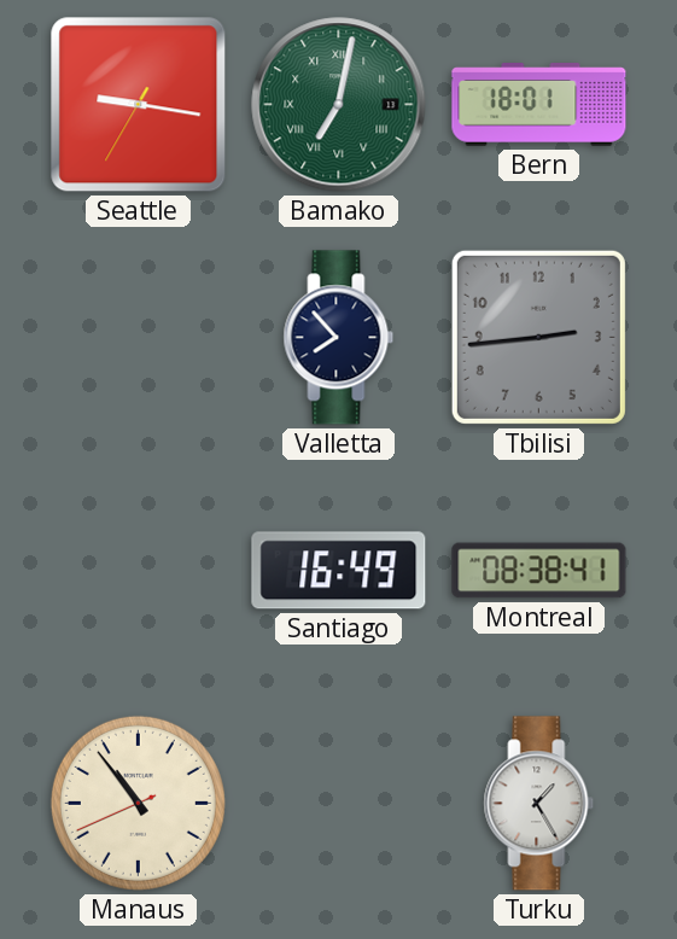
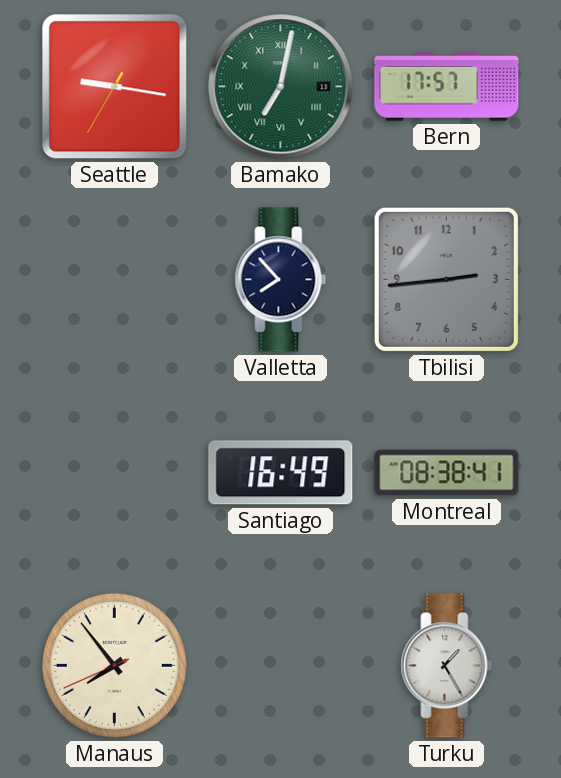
Bern: 18:01 -> 17:57
Manaus: 10:53 -> 7:53
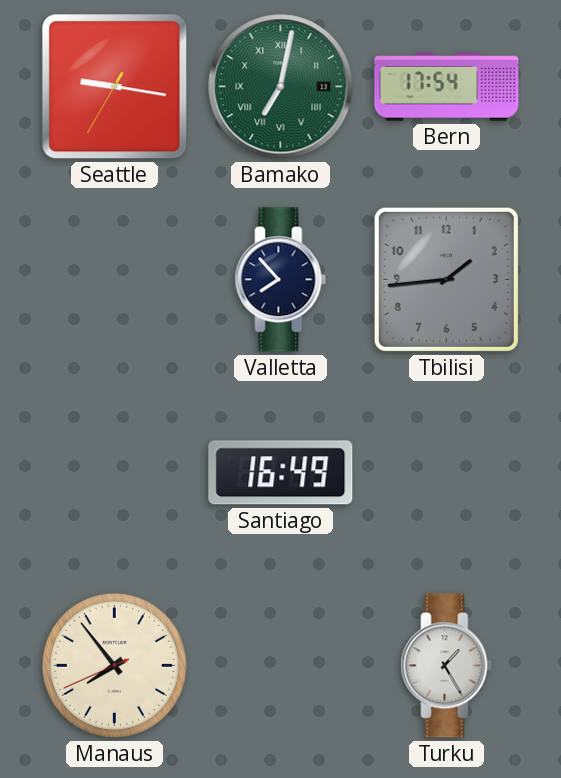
Bern: 17:57 -> 17:54
Tbilisi: 2:44 -> 1:44
Montreal: 08:38 -> none
